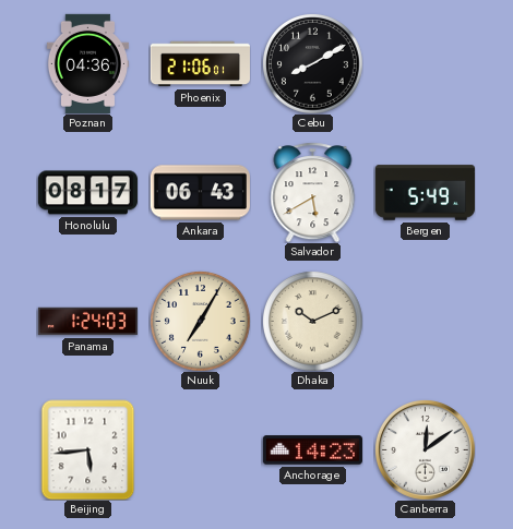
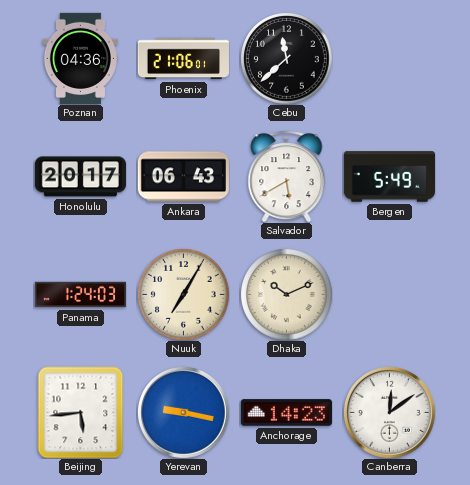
Cebu: 8:10 -> 11:38
Honolulu: 08:17 -> 20:17
Yerevan: none -> 9:17
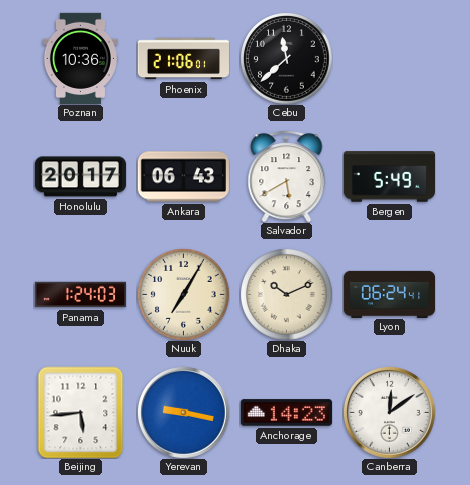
Poznan: 04:36 -> 10:36
Lyon: none -> 06:24
